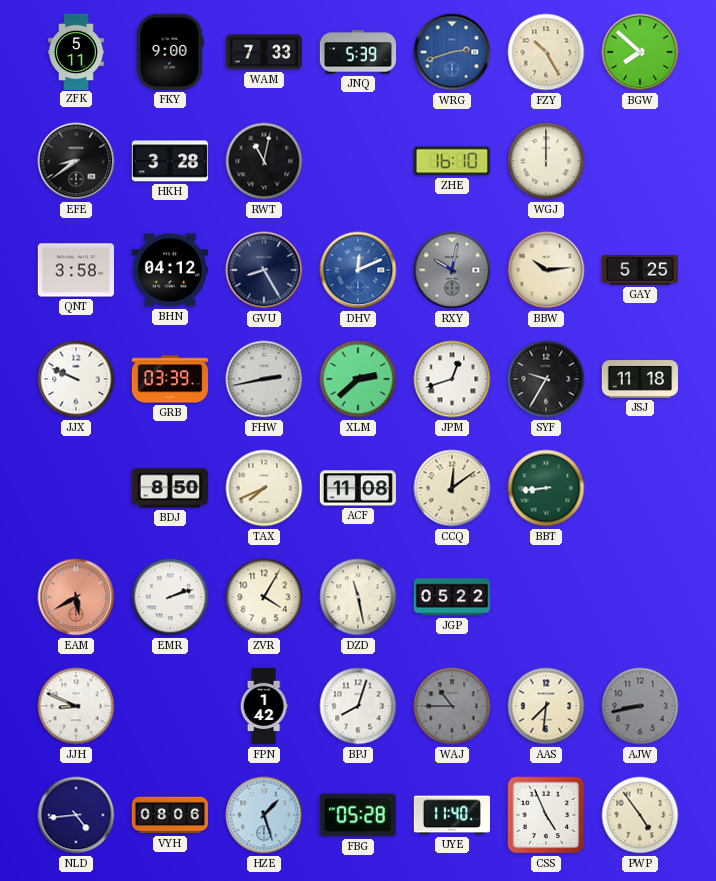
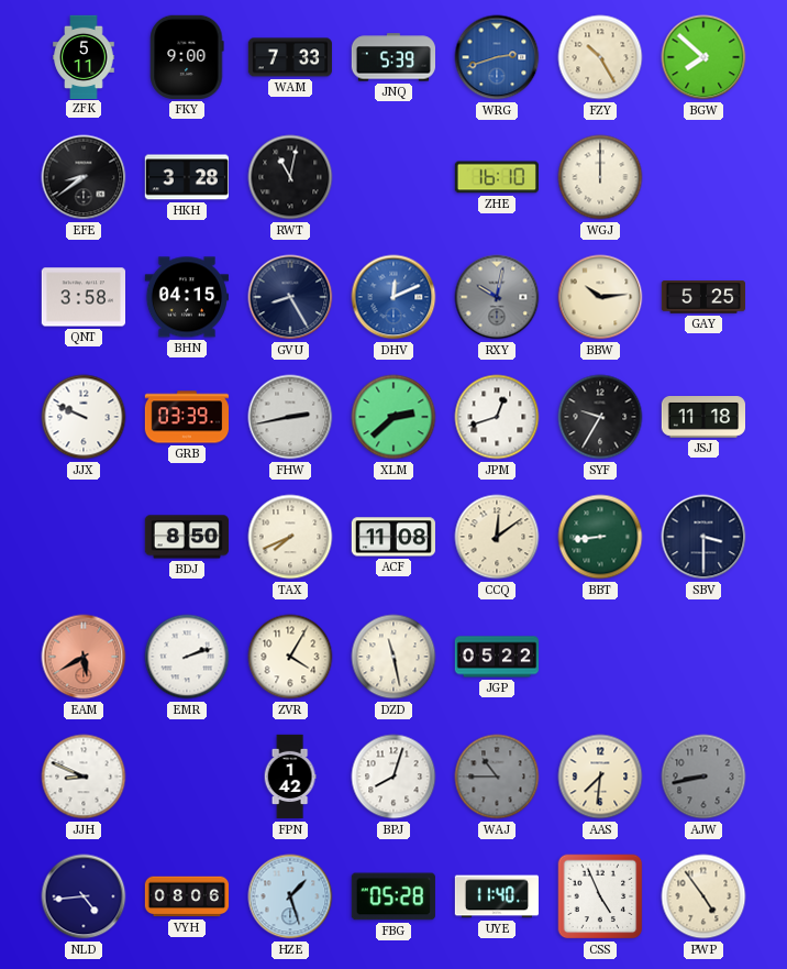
BHN: 04:12 -> 04:15
SBV: none -> 3:30
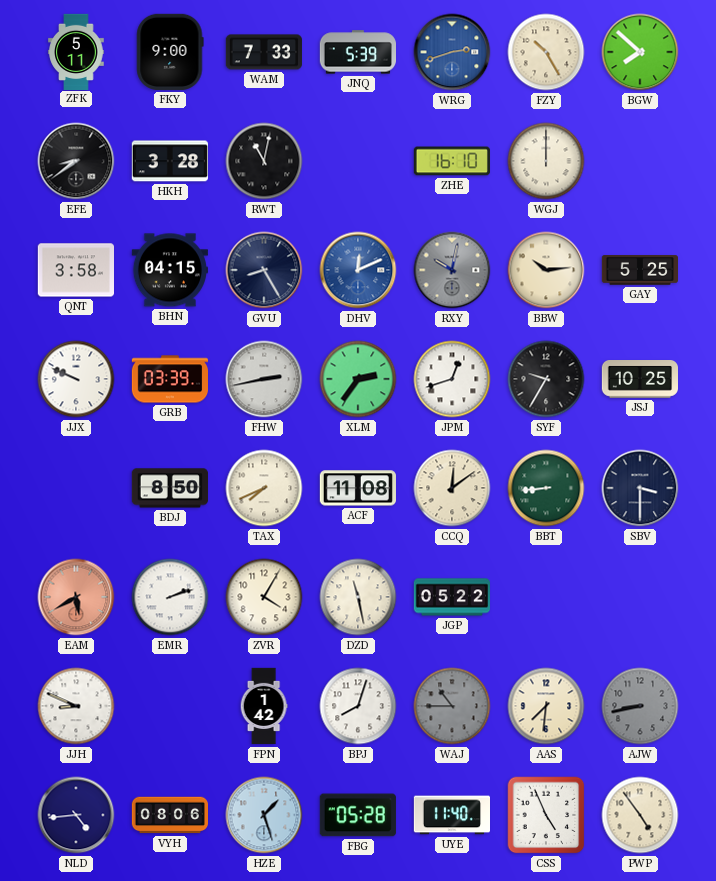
XLM: 2:38 -> 2:36
JSJ: 11:18 -> 10:25
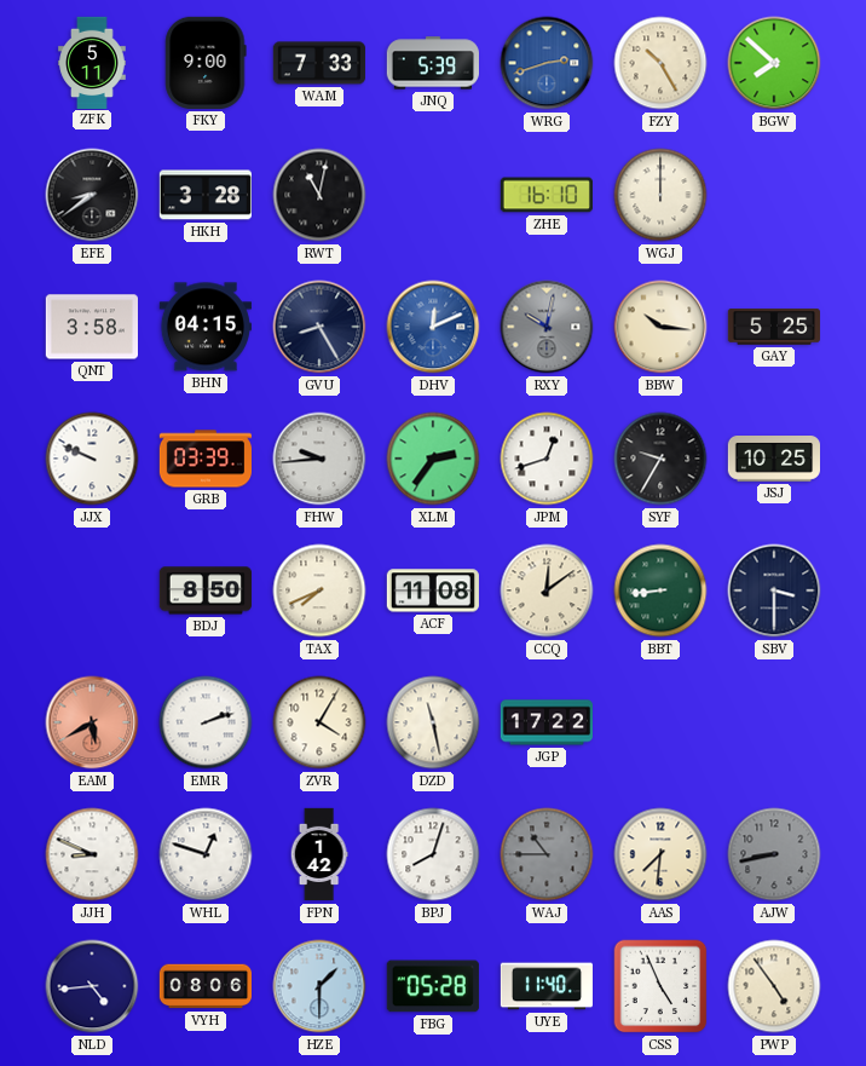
BBW: 10:14 -> 10:16
FHW: 2:43 -> 9:44
JGP: 05:22 -> 17:22
WHL: none -> 12:48
HZE: 1:27 -> 1:30
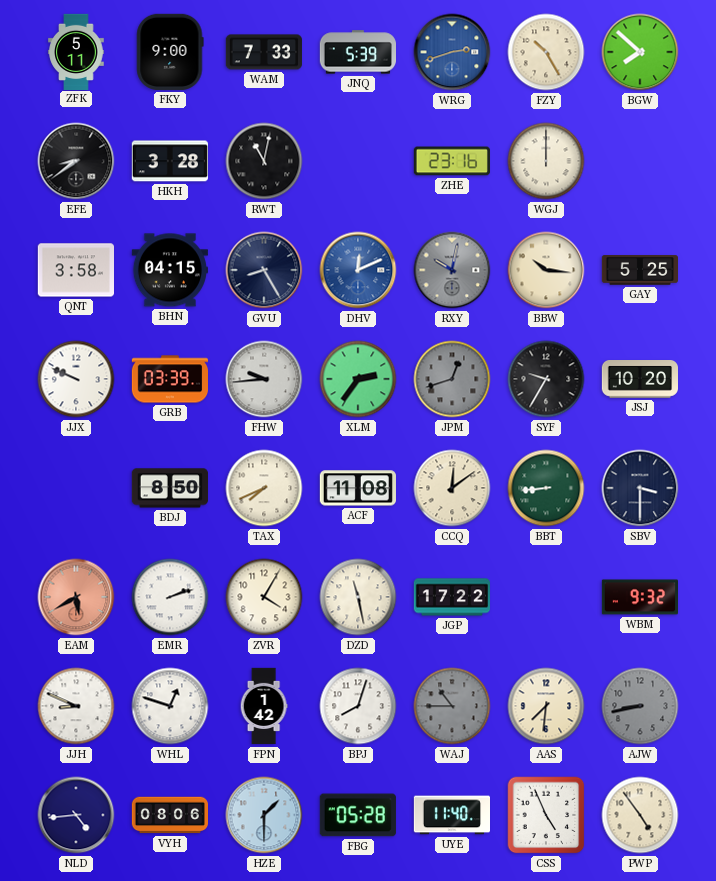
ZHE: 16:10 -> 23:16
JPM dial: white -> grey
JSJ: 10:25 -> 10:20
WBM: none -> 9:32
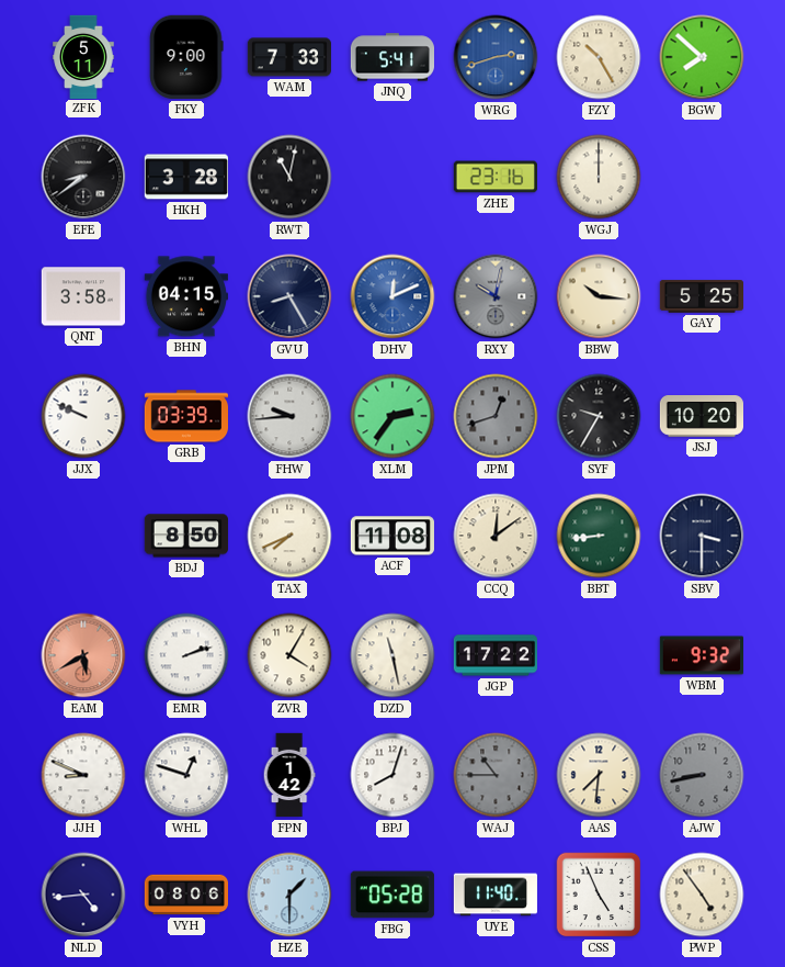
JNQ: 5:39 -> 5:41
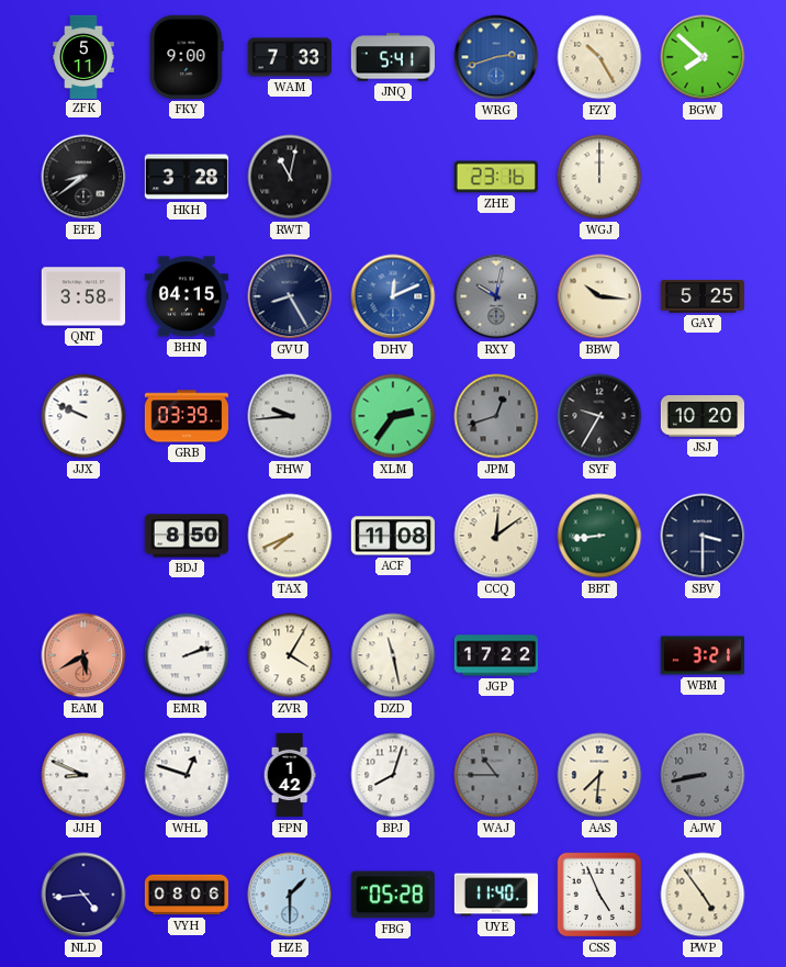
WBM: 9:32 -> 3:21
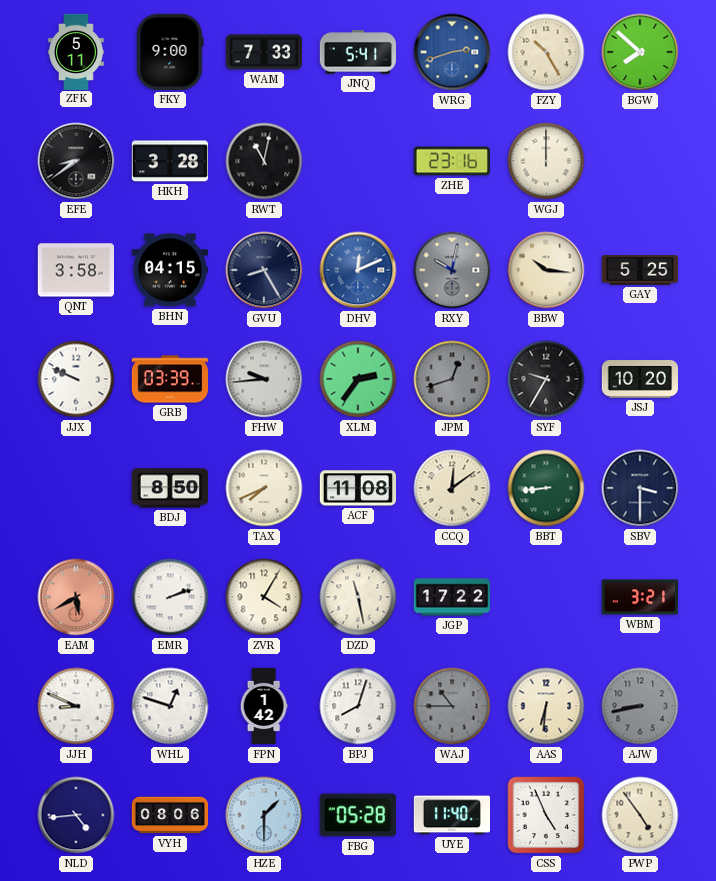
AAS: 7:31 -> 6:31
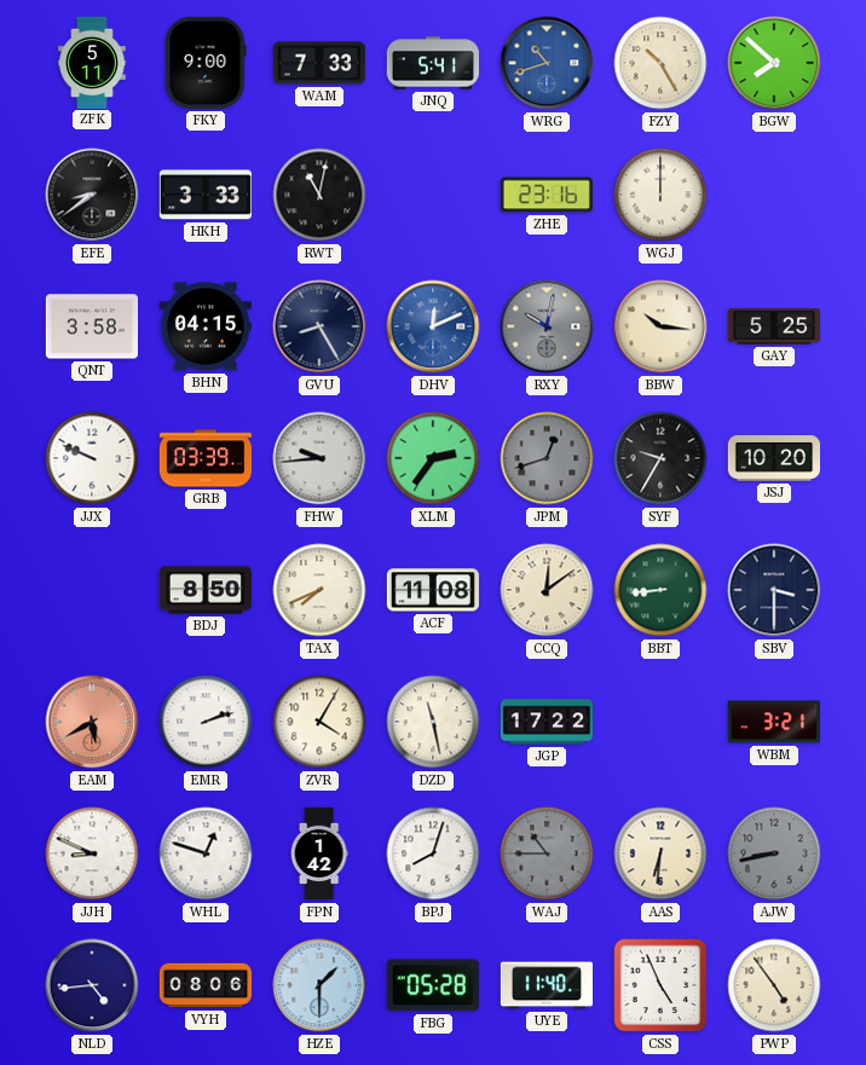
WRG: 2:42 -> 10:42
HKH: 3:28 -> 3:33
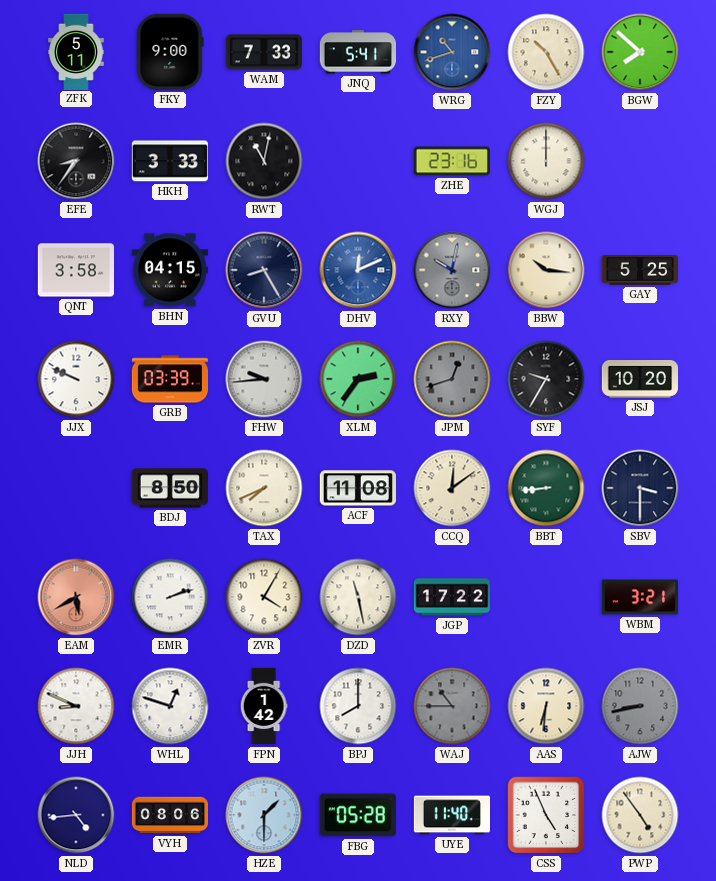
EFE: 8:39 -> 8:36
BPJ: 8:03 -> 8:00
